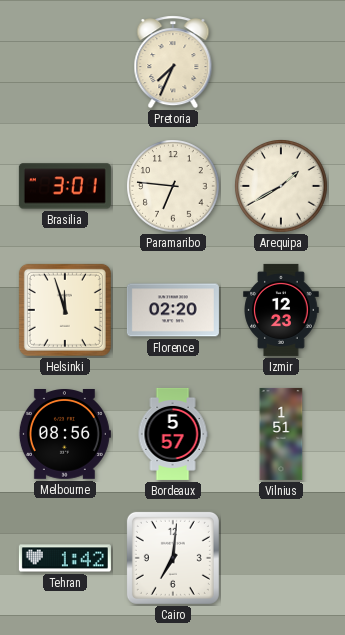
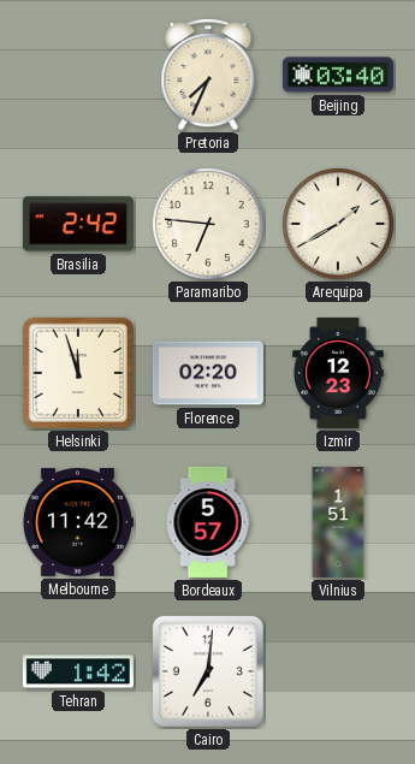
Beijing: none -> 03:40
Brasilia: 3:01 -> 2:42
Melbourne: 08:56 -> 11:42
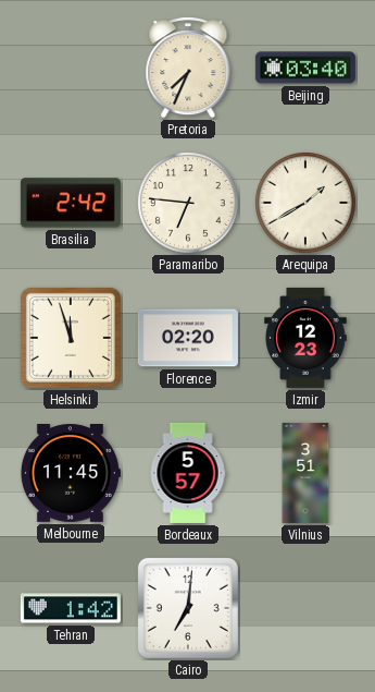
Melbourne: 11:42 -> 11:45
Vilnius: 1:51 -> 3:51
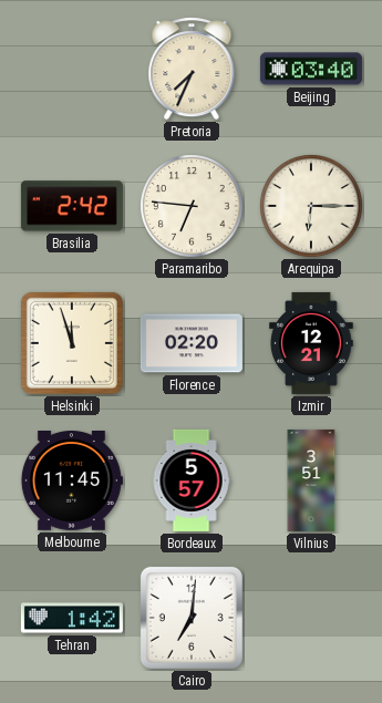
Arequipa: 1:40 -> 6:15
Izmir: 12:23 -> 12:21
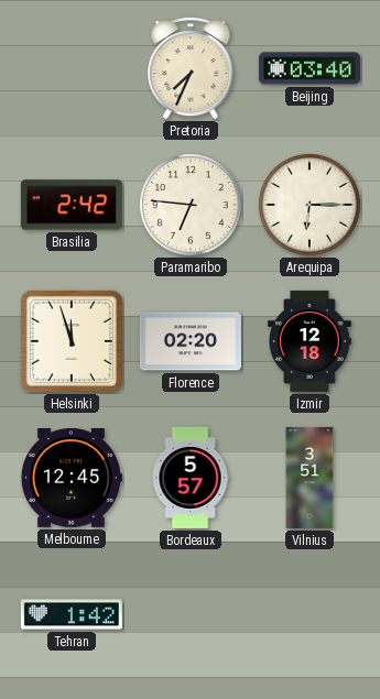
Izmir: 12:21 -> 12:18
Melbourne: 11:45 -> 12:45
Cairo: 7:01 -> none
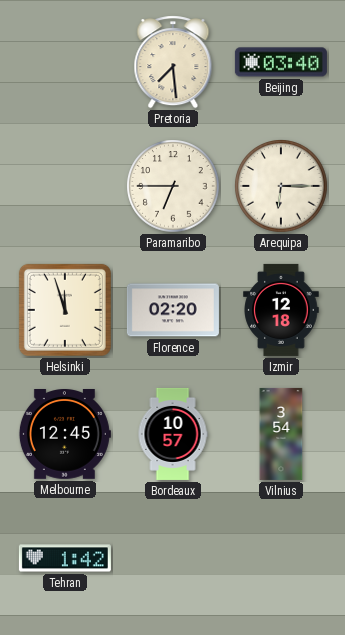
Pretoria: 7:34 -> 7:29
Brasilia: 2:42 -> none
Paramaribo: 6:46 -> 6:45
Bordeaux: 5:57 -> 10:57
Vilnius: 3:51 -> 3:54
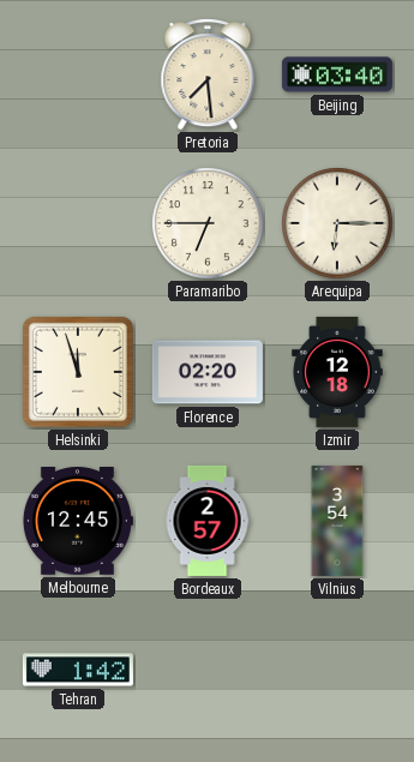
Bordeaux: 10:57 -> 2:57
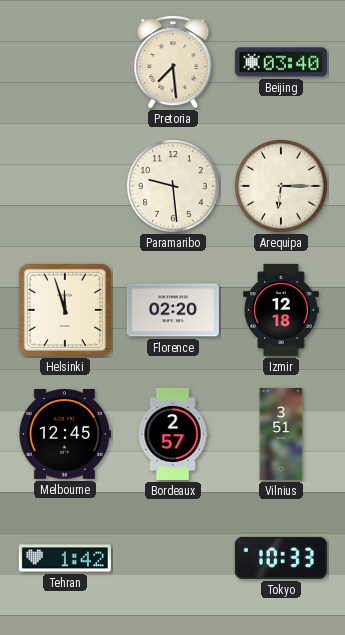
Paramaribo: 6:45 -> 9:29
Vilnius: 3:54 -> 3:51
Tokyo: none -> 10:33
